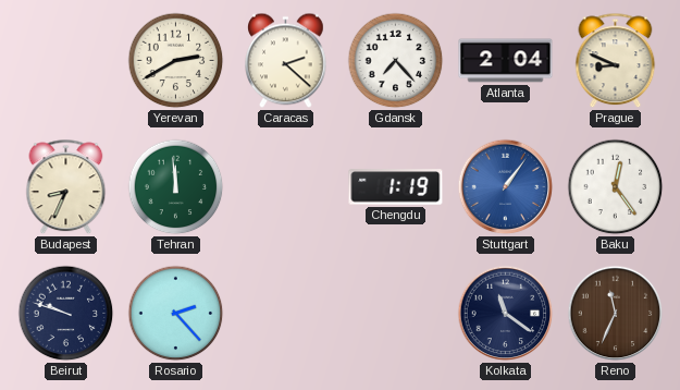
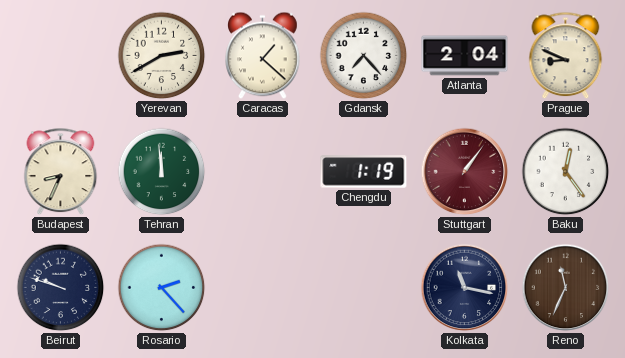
Caracas: 2:22 -> 1:22
Stuttgart dial: blue -> burgundy
Kolkata: 11:21 -> 11:17
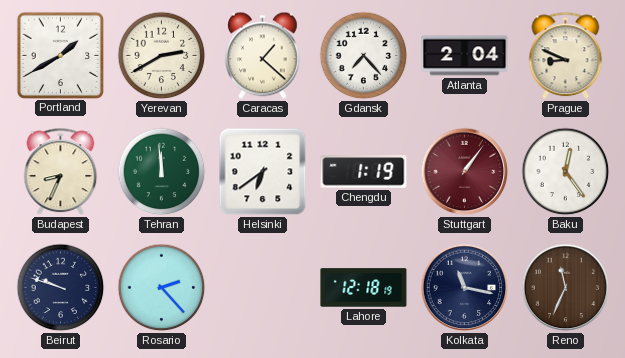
Portland: none -> 1:40
Helsinki: none -> 6:39
Lahore: none -> 12:18
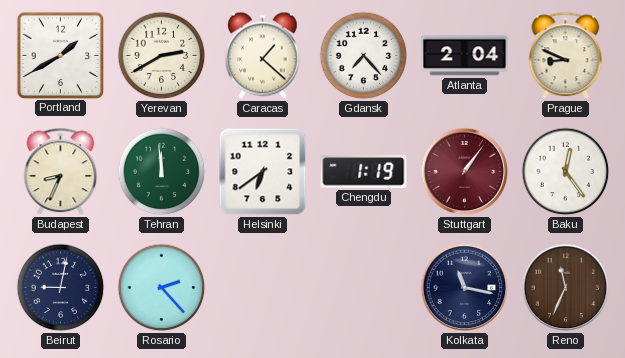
Beirut: 9:48 -> 9:02
Lahore: 12:18 -> none
